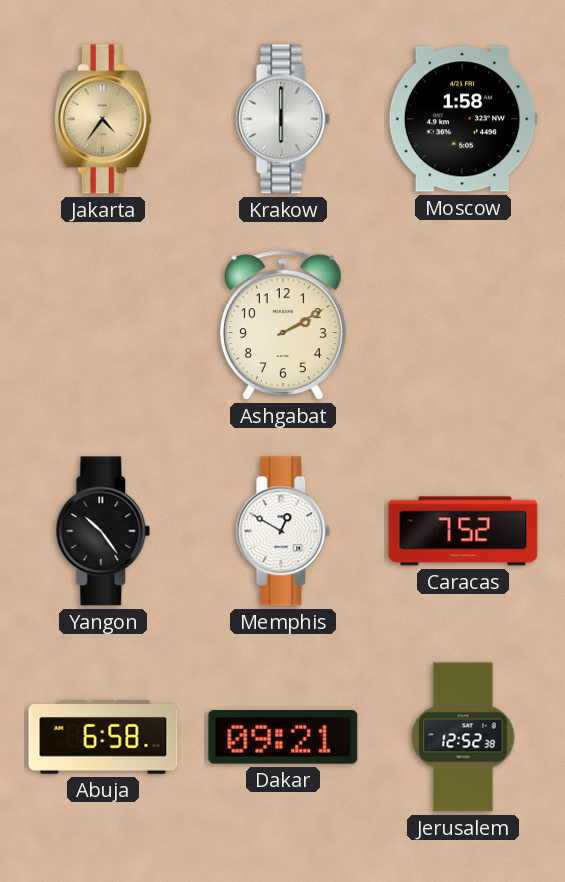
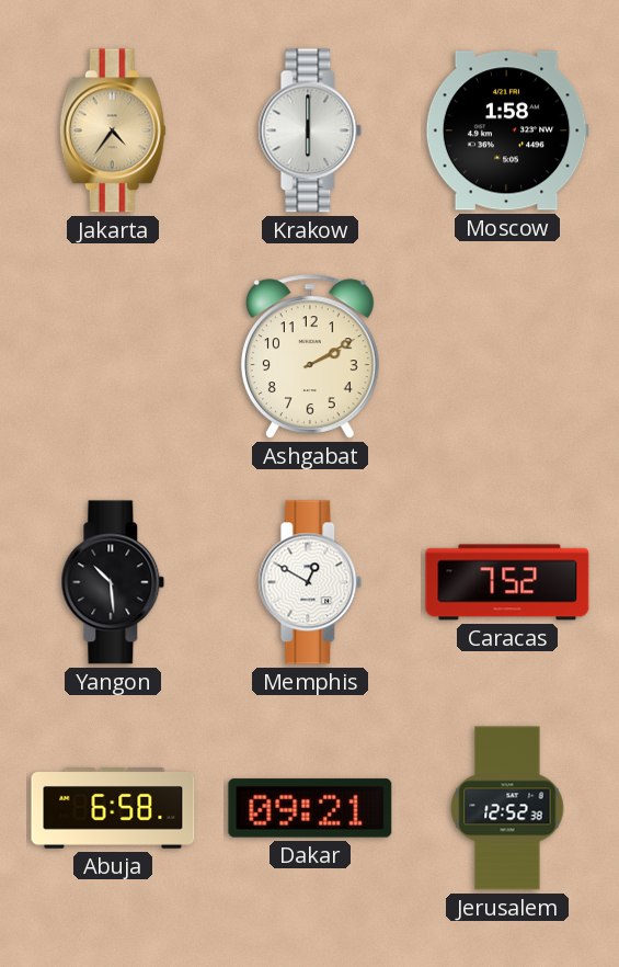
Yangon: 10:24 -> 10:29
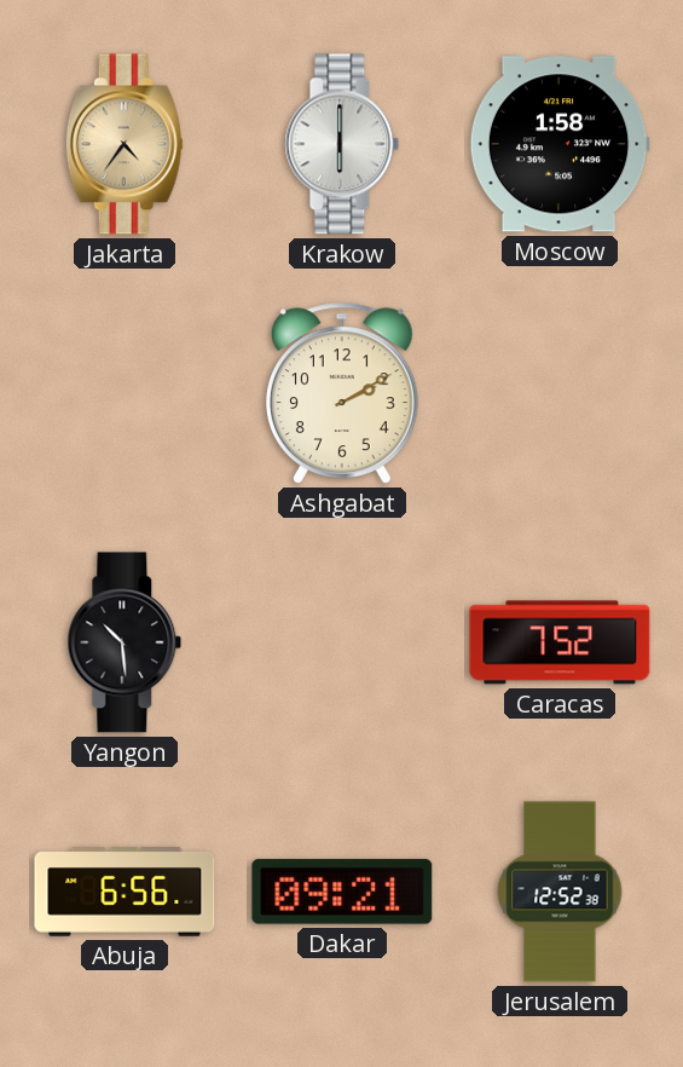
Memphis: 12:50 -> none
Abuja: 6:58 -> 6:56
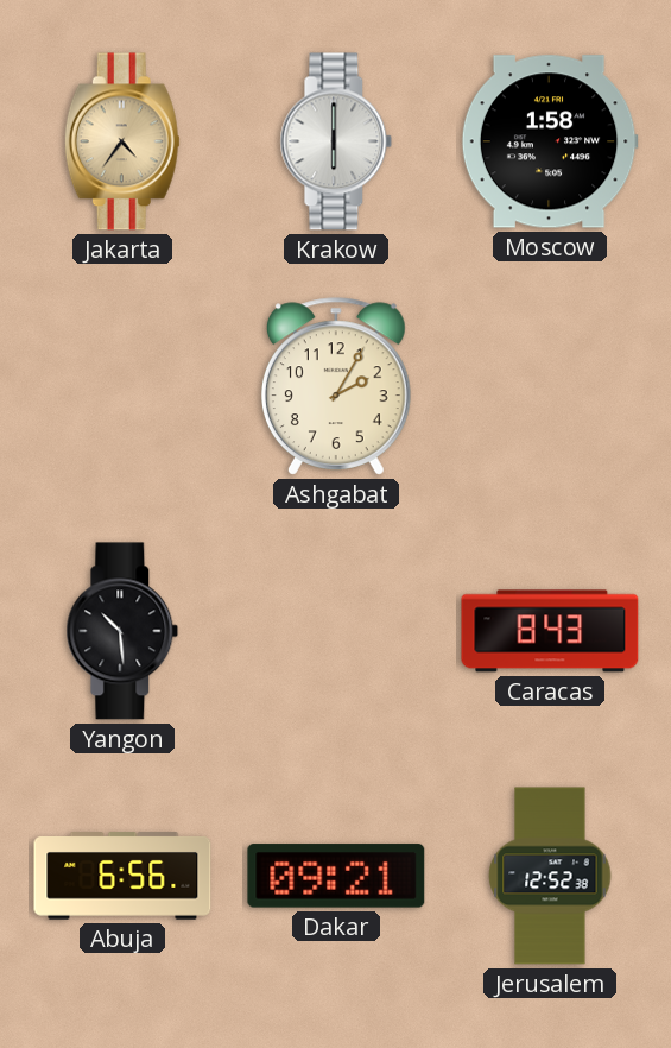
Ashgabat: 2:10 -> 2:05
Caracas: 7:52 -> 8:43
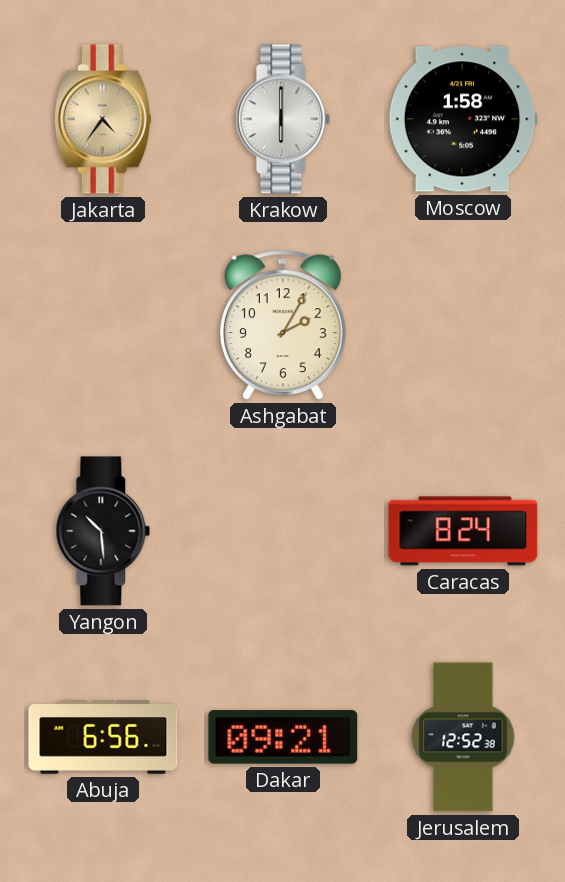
Caracas: 8:43 -> 8:24
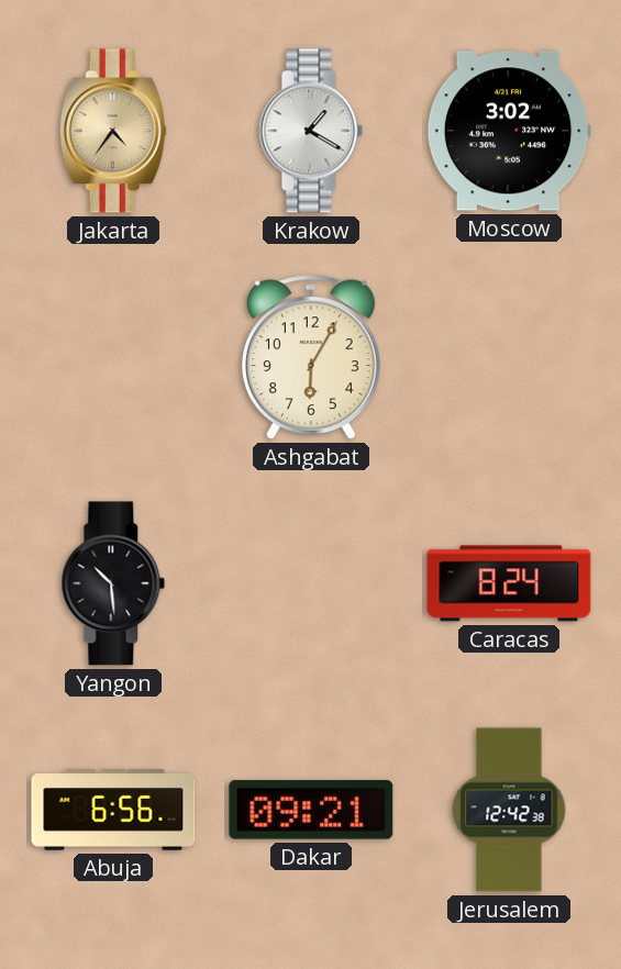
Krakow: 6:00 -> 1:20
Moscow: 1:58 -> 3:02
Ashgabat: 2:05 -> 6:05
Jerusalem: 12:52 -> 12:42
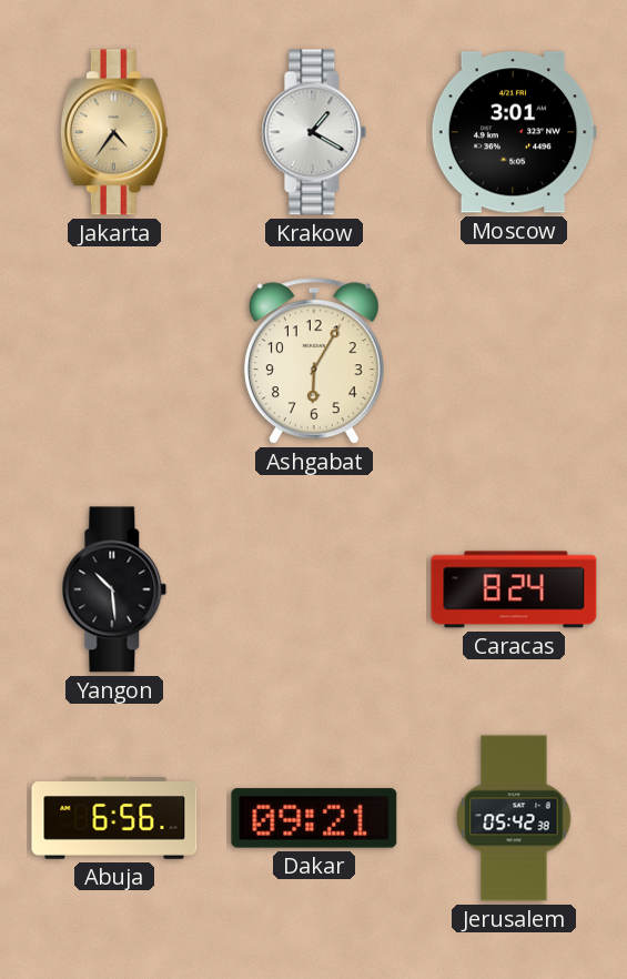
Moscow: 3:02 -> 3:01
Jerusalem: 12:42 -> 05:42
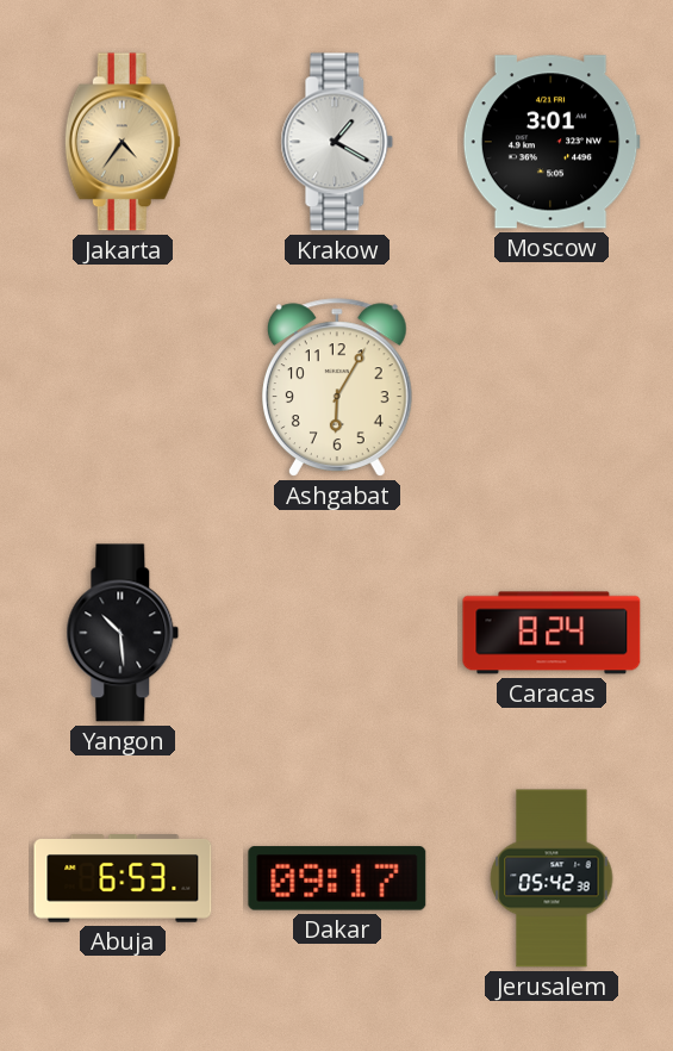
Abuja: 6:56 -> 6:53
Dakar: 09:21 -> 09:17
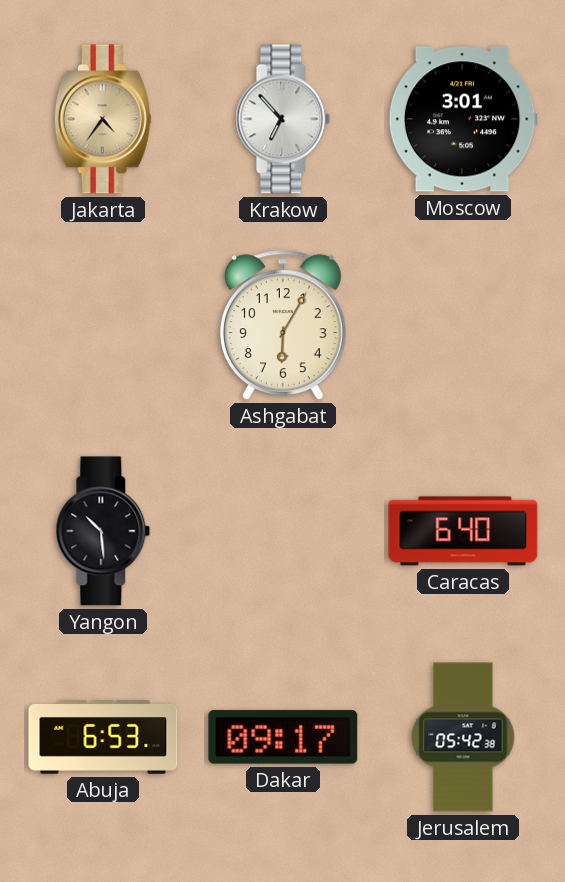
Krakow: 1:20 -> 6:53
Caracas: 8:24 -> 6:40
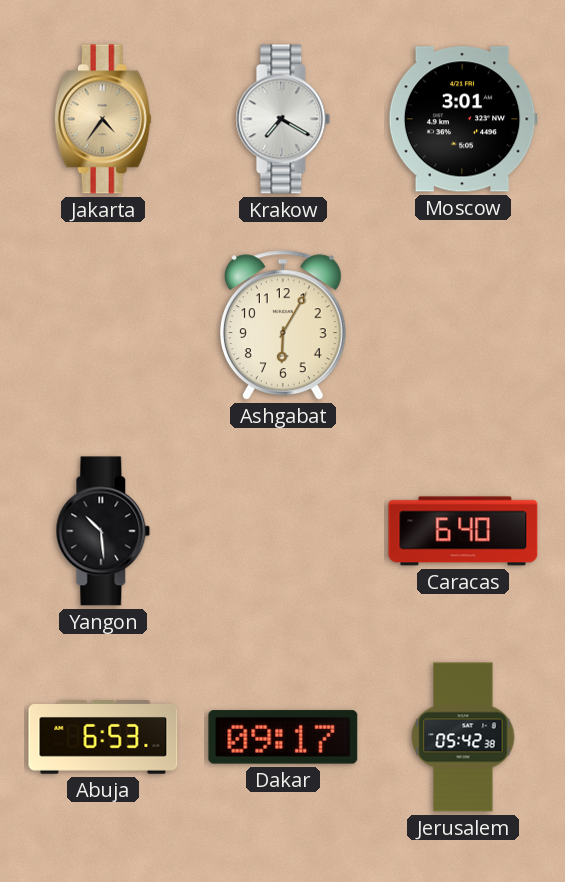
Krakow: 6:53 -> 7:20
